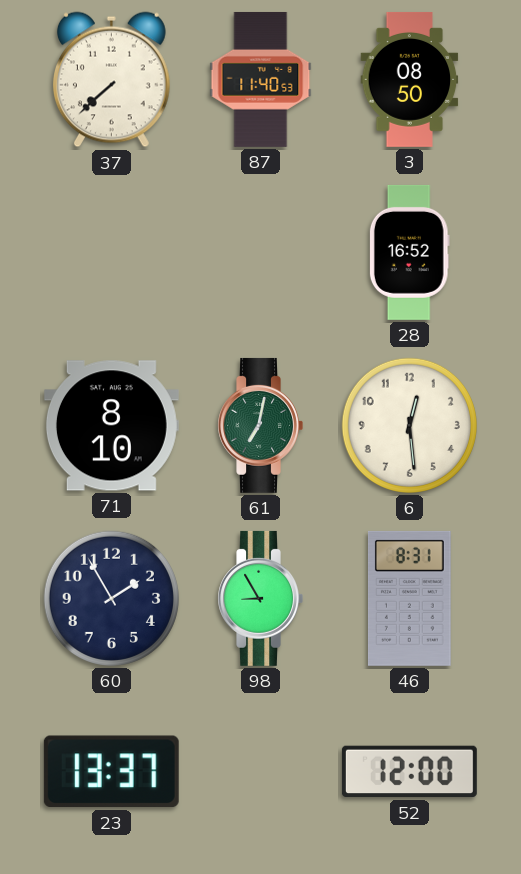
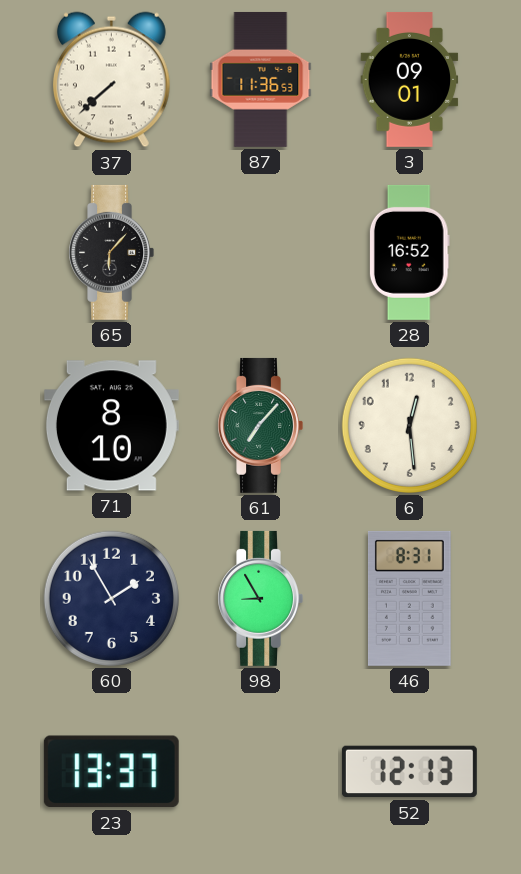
87: 11:40 -> 11:36
3: 08:50 -> 09:01
65: none -> 6:07
61: 7:02 -> 7:07
52: 12:00 -> 12:13
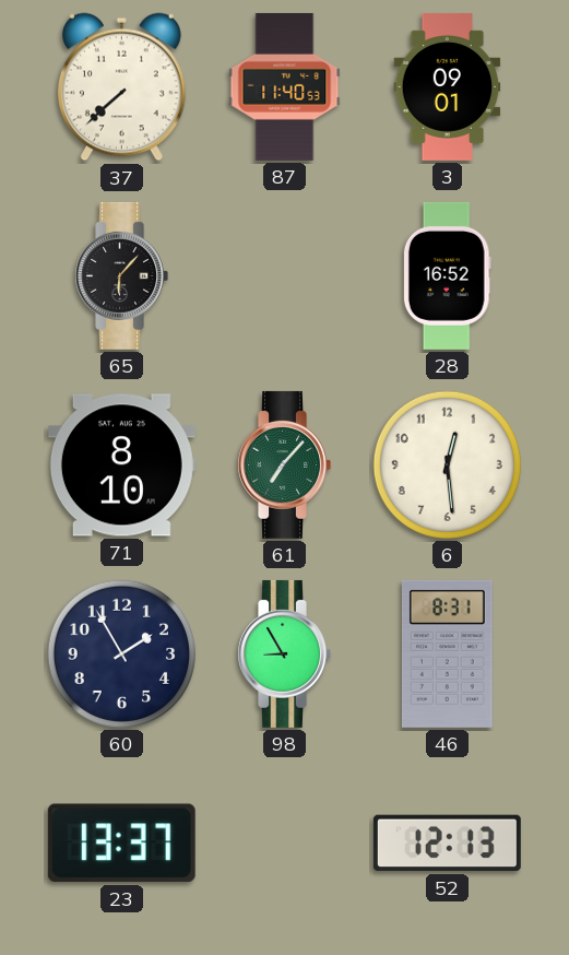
87: 11:36 -> 11:40
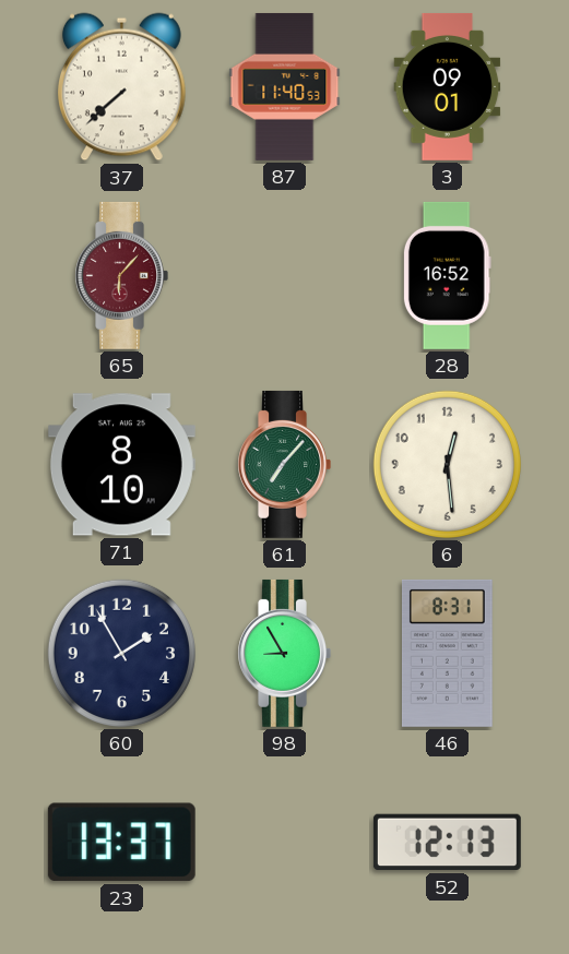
65 dial: black -> burgundy
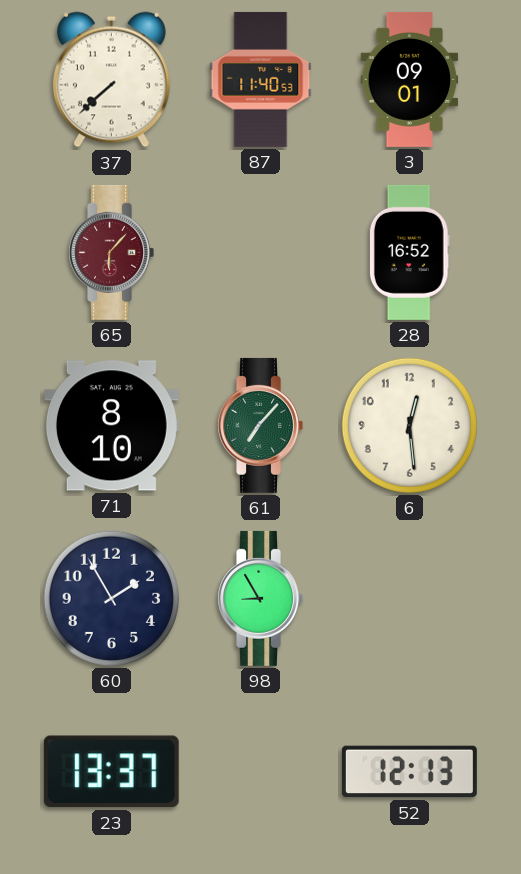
46: 8:31 -> none
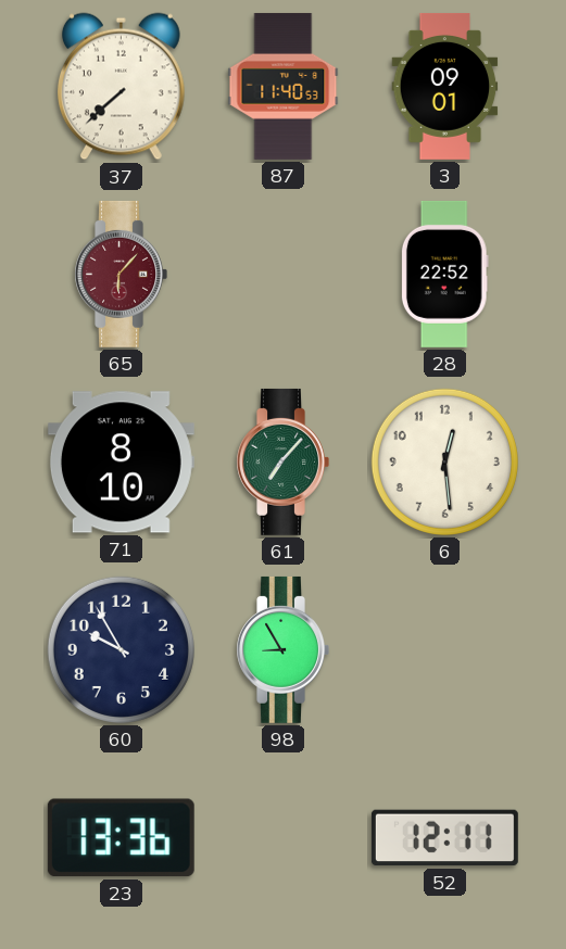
28: 16:52 -> 22:52
60: 1:55 -> 9:55
23: 13:37 -> 13:36
52: 12:13 -> 12:11
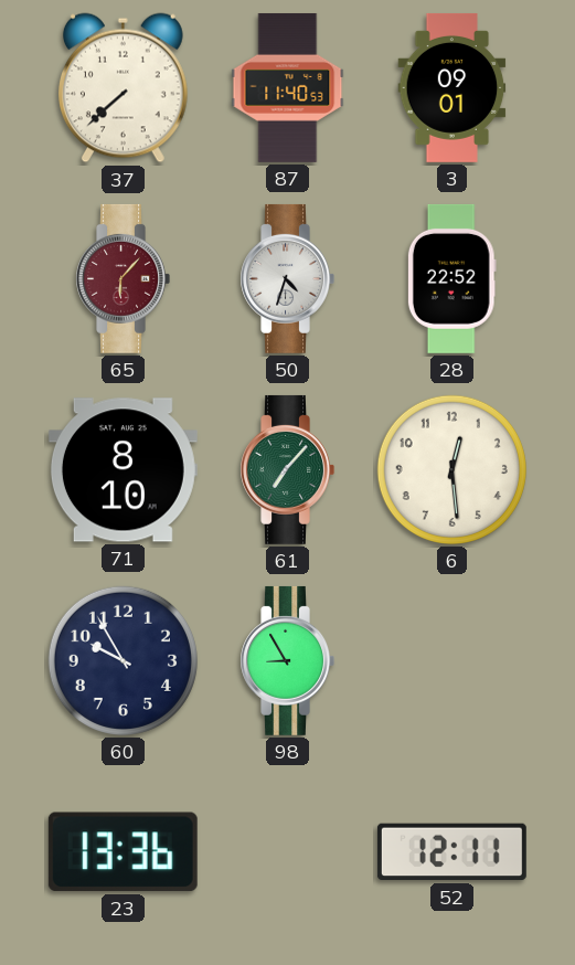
50: none -> 4:33
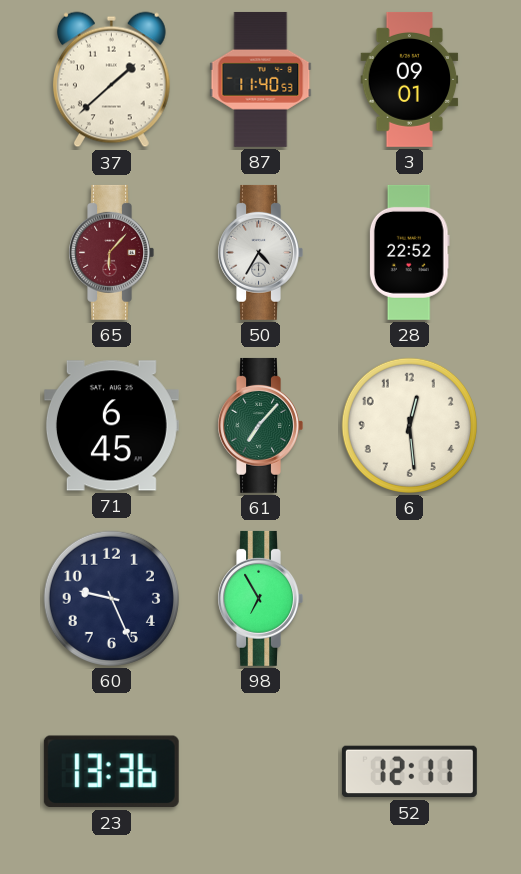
37: 7:38 -> 1:38
50: 4:33 -> 4:35
71: 8:10 -> 6:45
60: 9:55 -> 9:26
98: 8:55 -> 6:55
